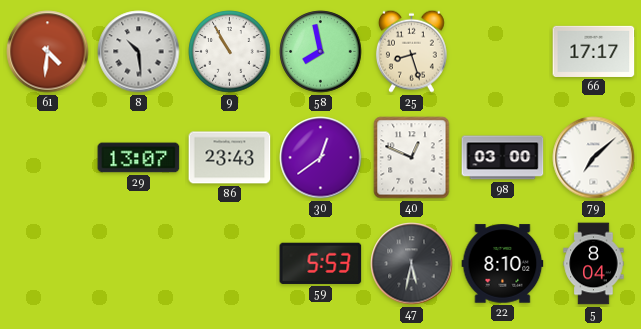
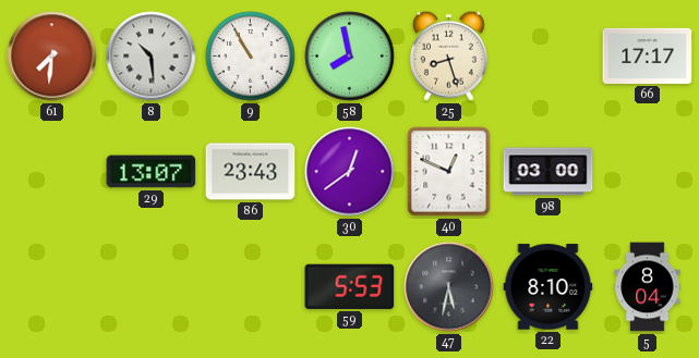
61: 4:31 -> 7:31
79: 7:08 -> none
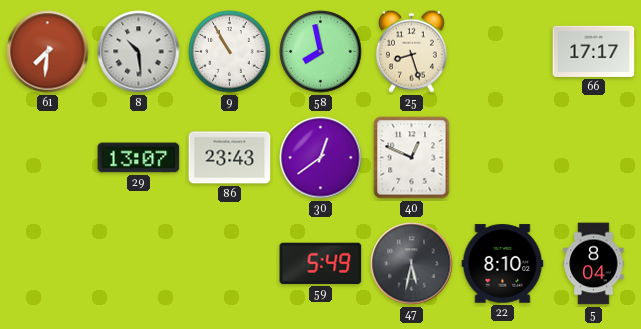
98: 03:00 -> none
59: 5:53 -> 5:49
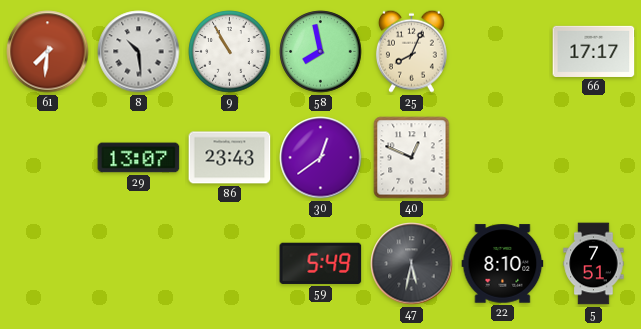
25: 8:27 -> 8:04
5: 8:04 -> 7:51
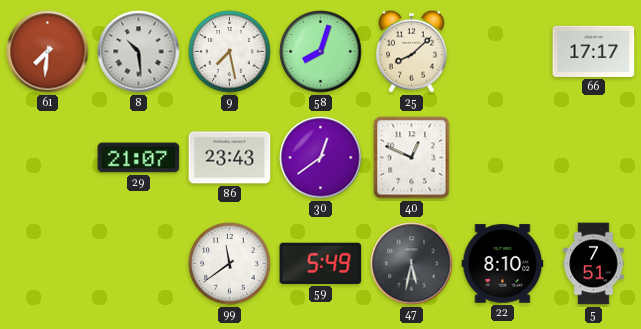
9: 10:55 -> 7:28
58: 7:58 -> 8:03
25: 8:04 -> 8:08
29: 13:07 -> 21:07
99: none -> 11:39
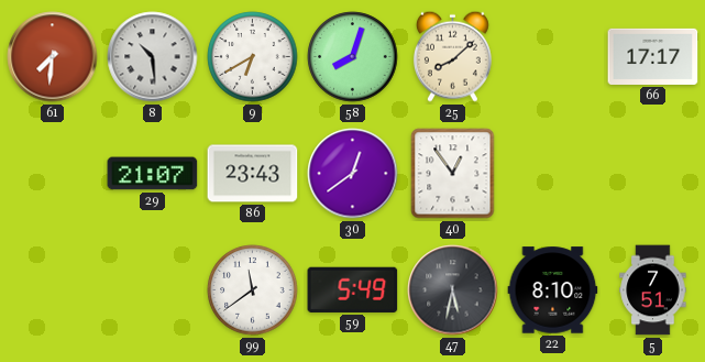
9: 7:28 -> 6:40
40: 12:49 -> 12:54
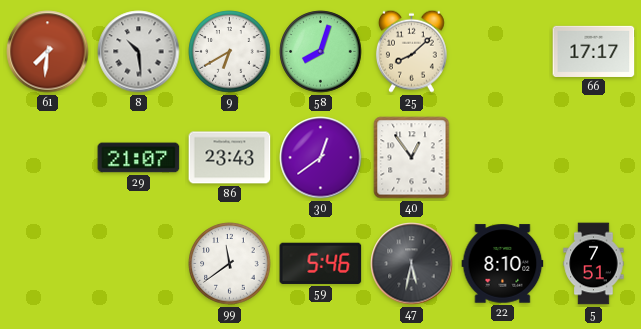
59: 5:49 -> 5:46
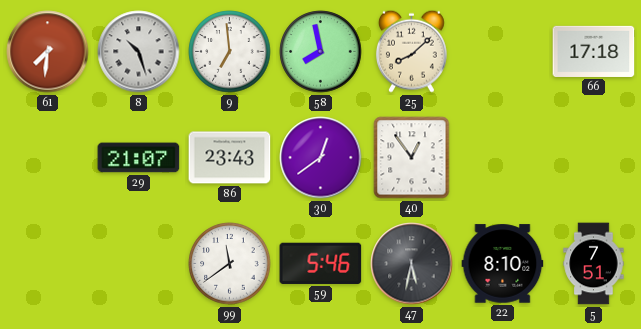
8: 10:29 -> 10:27
9: 6:40 -> 6:59
58: 8:03 -> 7:58
66: 17:17 -> 17:18
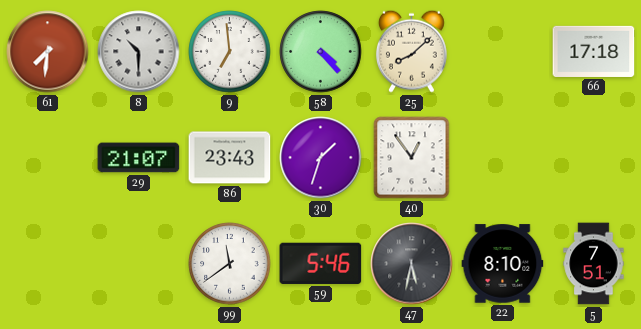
8: 10:27 -> 10:30
58: 7:58 -> 4:23
30: 12:39 -> 1:33
